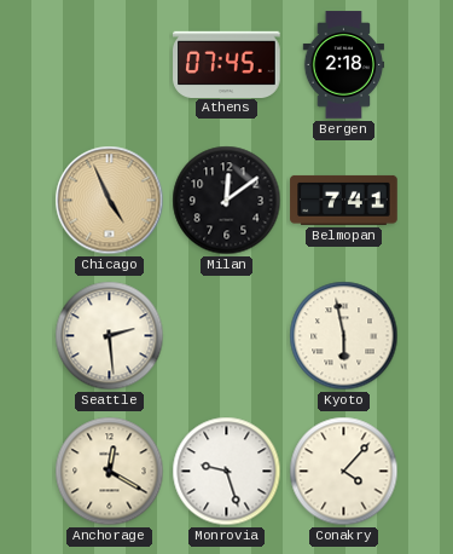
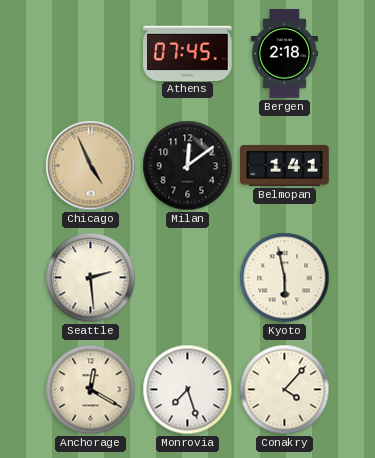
Belmopan: 7:41 -> 1:41
Monrovia: 9:27 -> 7:27
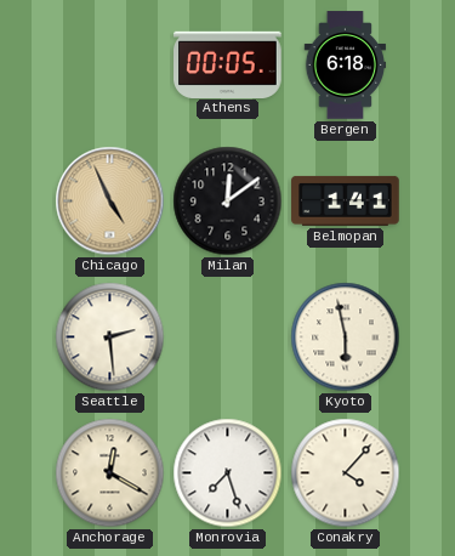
Athens: 07:45 -> 00:05
Bergen: 2:18 -> 6:18
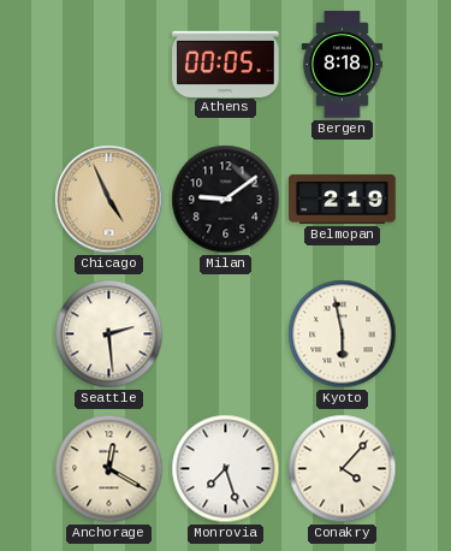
Bergen: 6:18 -> 8:18
Milan: 12:09 -> 9:09
Belmopan: 1:41 -> 2:19
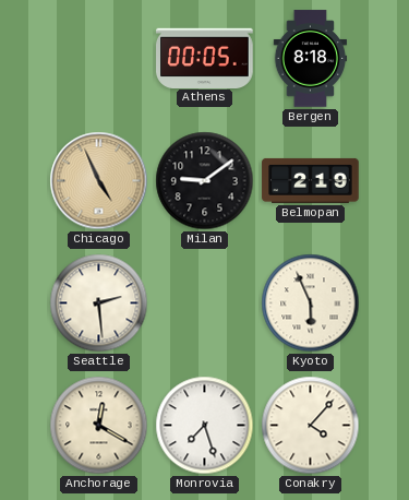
Kyoto: 5:58 -> 5:56
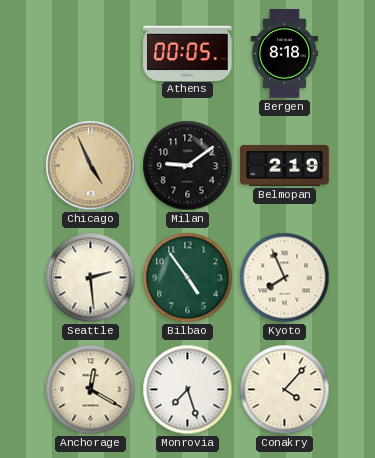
Bilbao: none -> 4:54
Kyoto: 5:56 -> 7:56
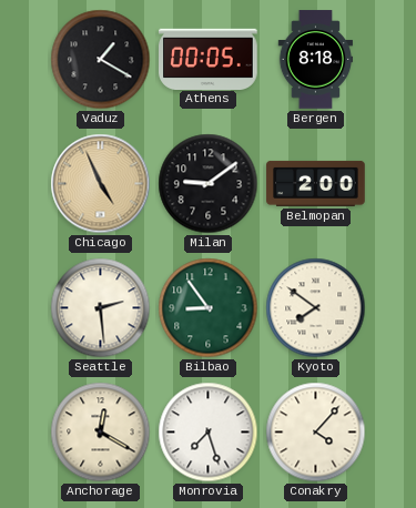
Vaduz: none -> 1:20
Belmopan: 2:19 -> 2:00
Bilbao: 4:54 -> 8:54
Kyoto: 7:56 -> 7:51
